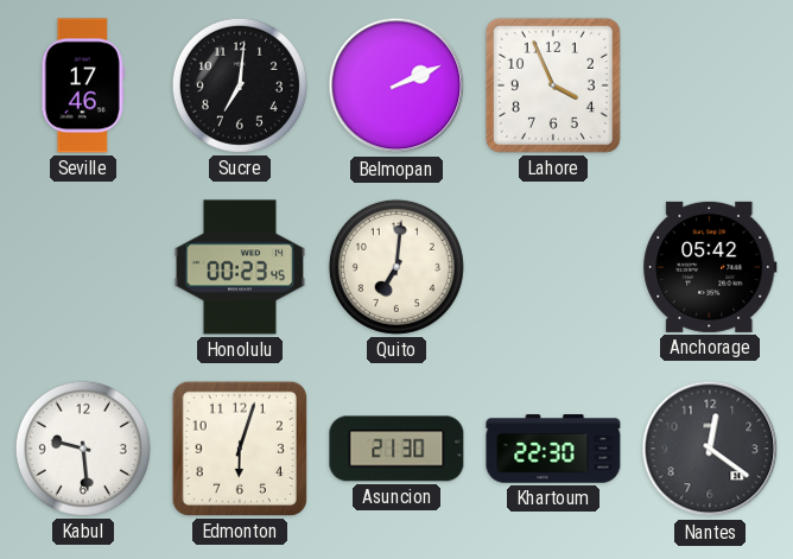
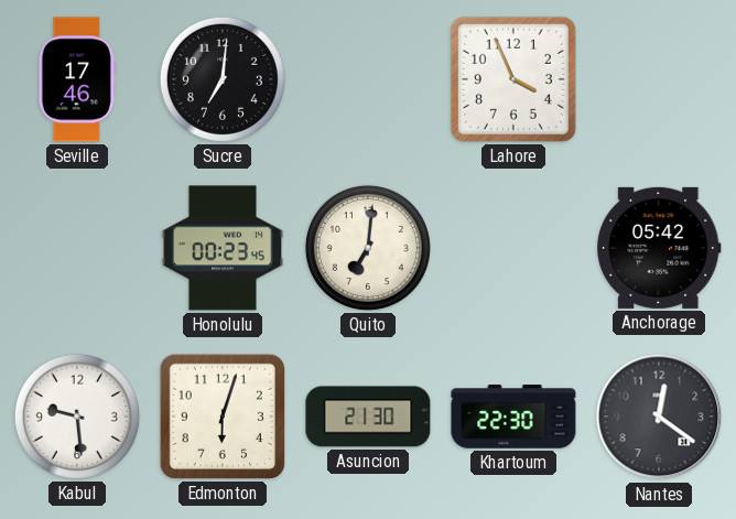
Belmopan: 2:11 -> none
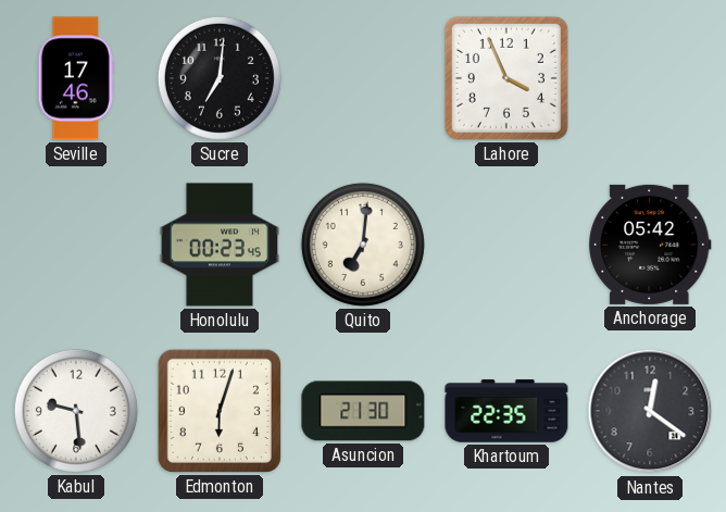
Khartoum: 22:30 -> 22:35
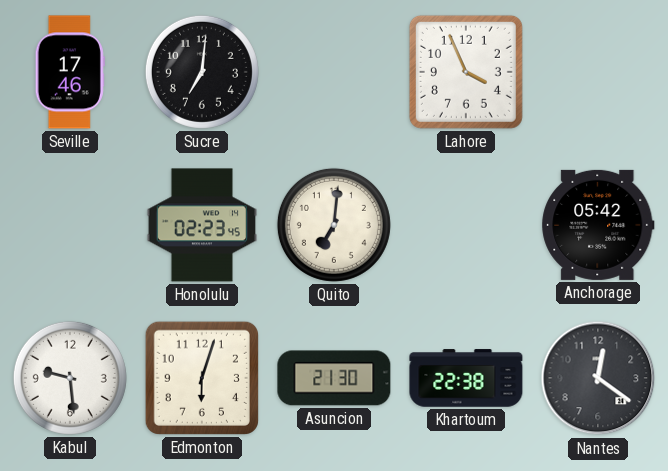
Honolulu: 00:23 -> 02:23
Khartoum: 22:35 -> 22:38
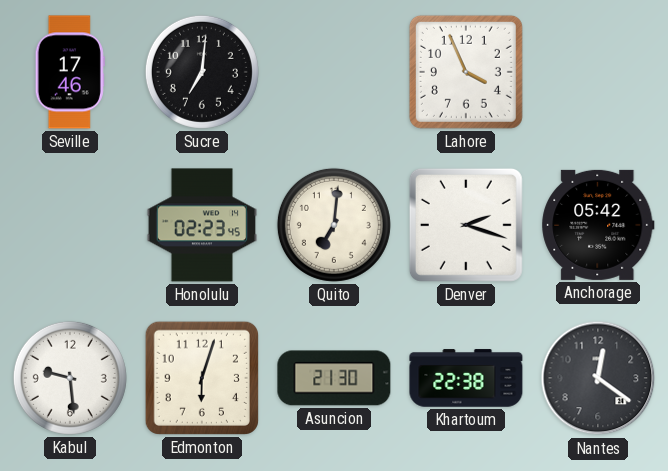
Denver: none -> 2:18
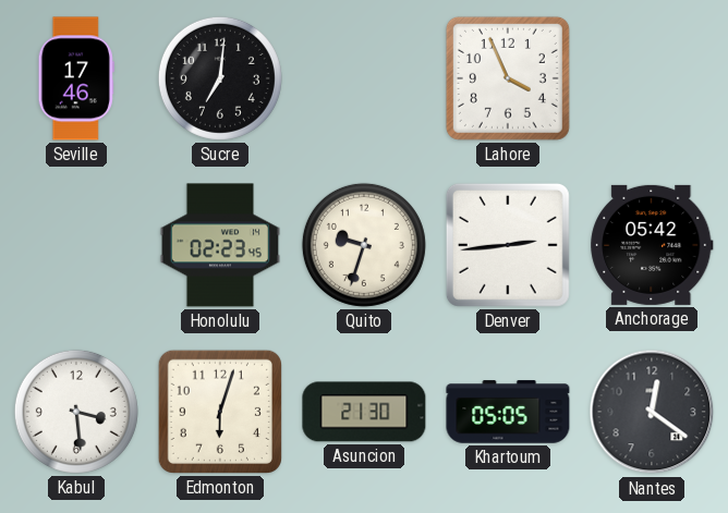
Quito: 7:01 -> 9:33
Denver: 2:18 -> 2:44
Kabul: 9:29 -> 3:29
Khartoum: 22:38 -> 05:05
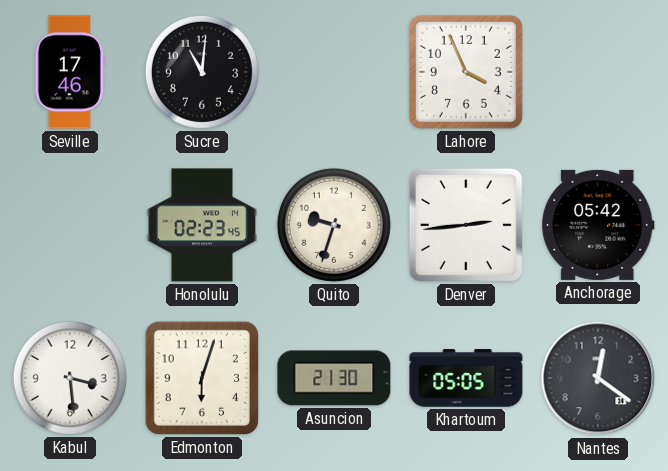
Sucre: 7:01 -> 11:01
